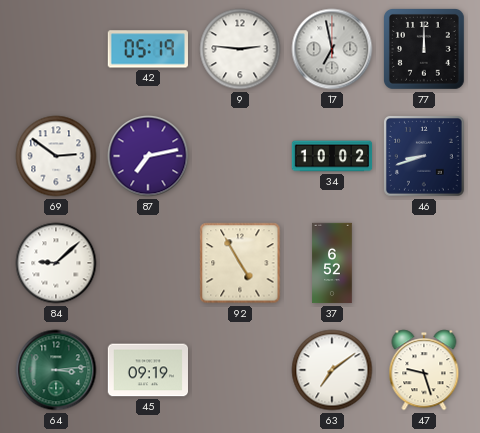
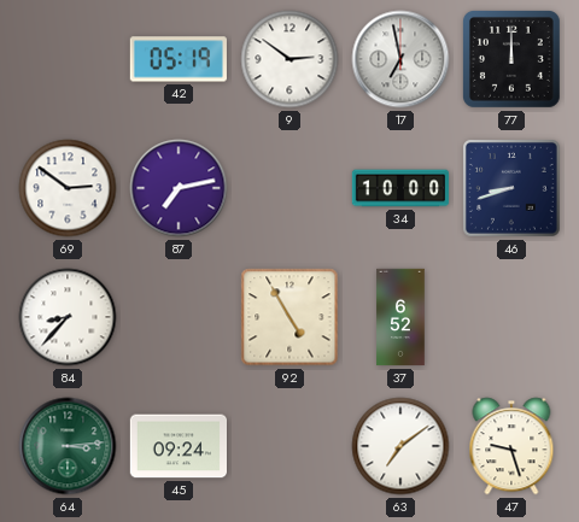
9: 2:46 -> 2:51
34: 10:02 -> 10:00
84: 9:08 -> 8:37
45: 09:19 -> 09:24
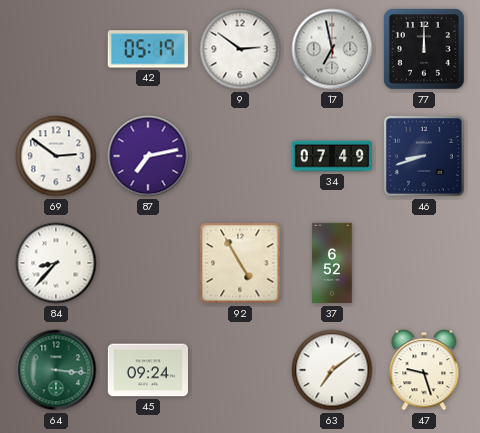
34: 10:00 -> 07:49
64: 3:14 -> 3:16
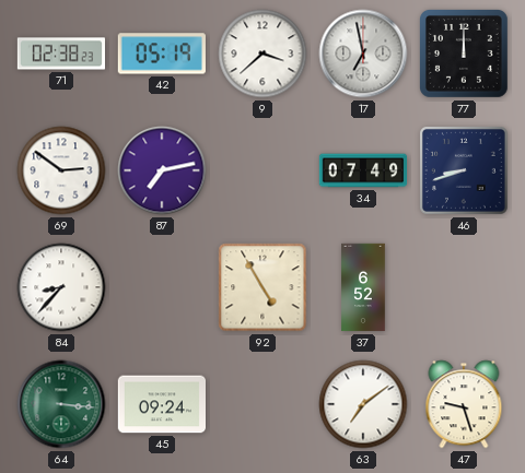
71: none -> 02:38
9: 2:51 -> 3:38
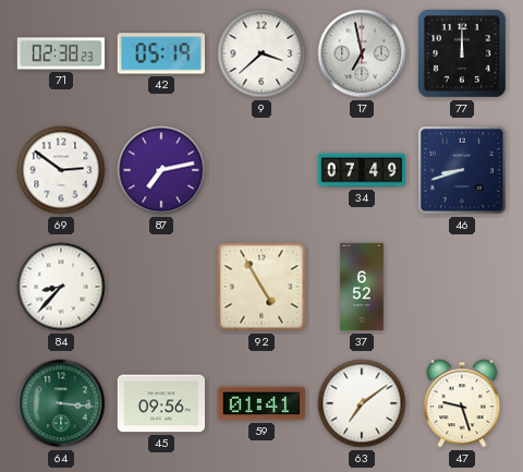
45: 09:24 -> 09:56
59: none -> 01:41
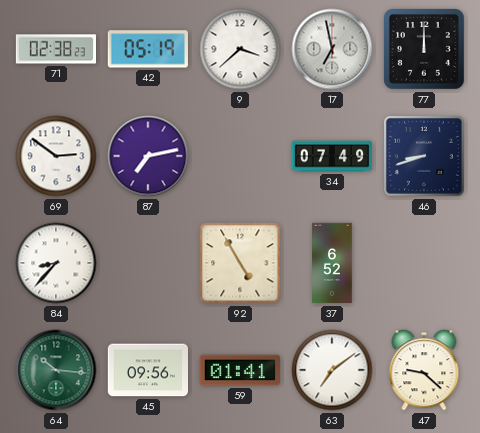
64: 3:16 -> 10:16
47: 9:27 -> 9:22
